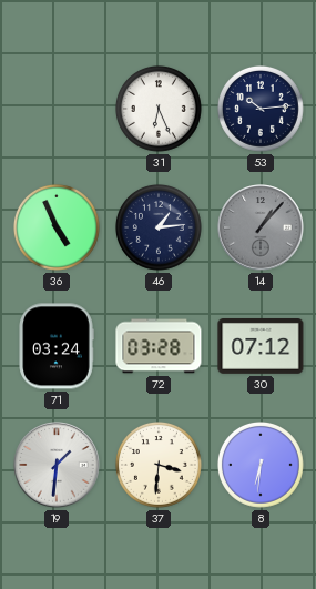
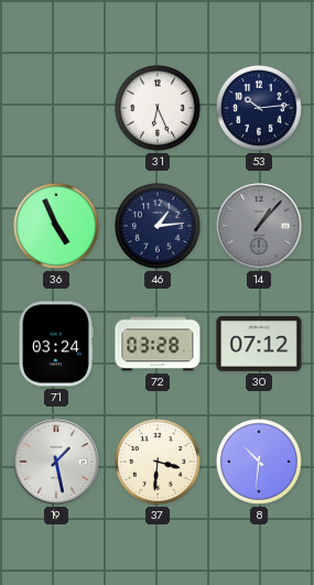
19: 1:31 -> 1:28
8: 6:31 -> 10:31
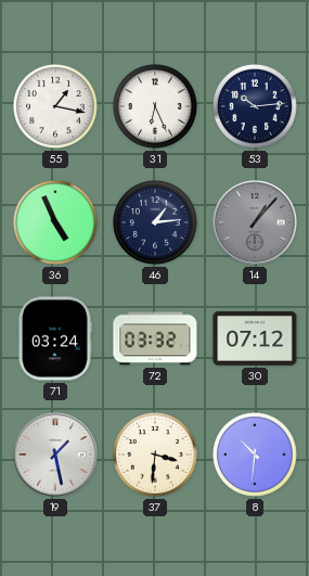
55: none -> 1:17
72: 03:28 -> 03:32
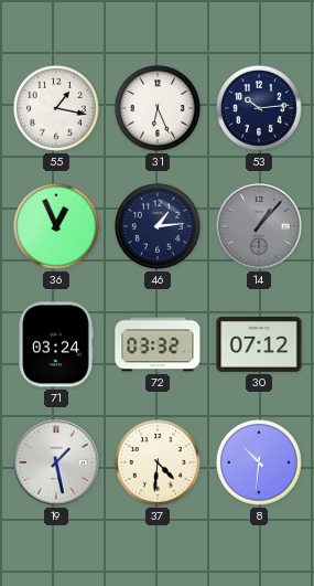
36: 4:56 -> 12:56
37: 3:31 -> 4:31
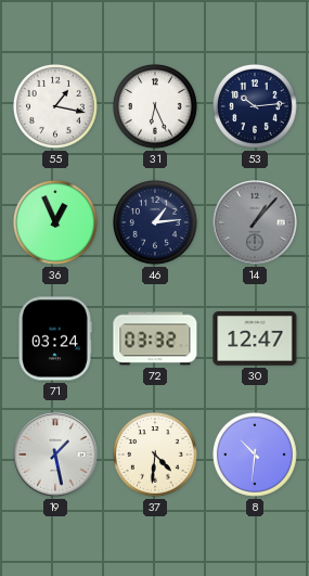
30: 07:12 -> 12:47
